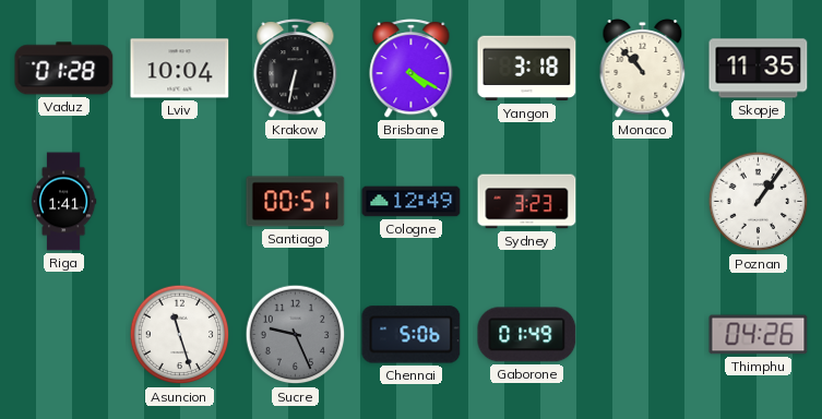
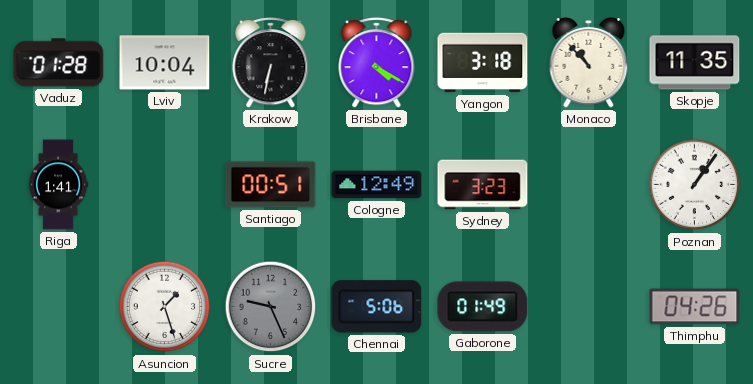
Asuncion: 11:27 -> 1:27
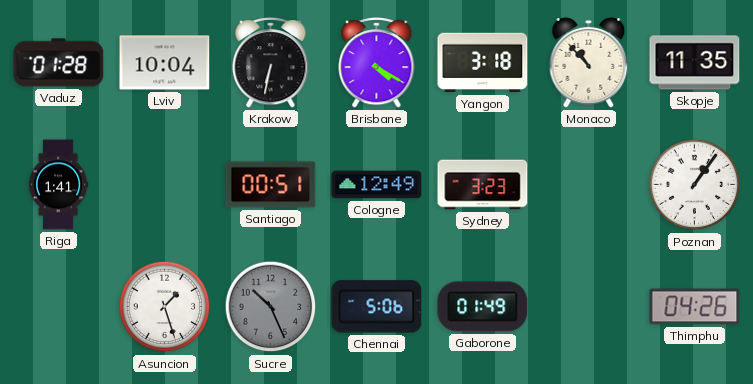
Sucre: 9:26 -> 10:26
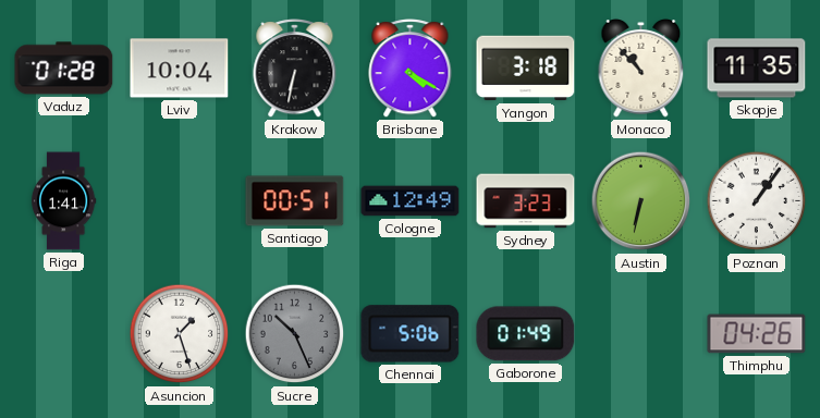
Austin: none -> 6:32
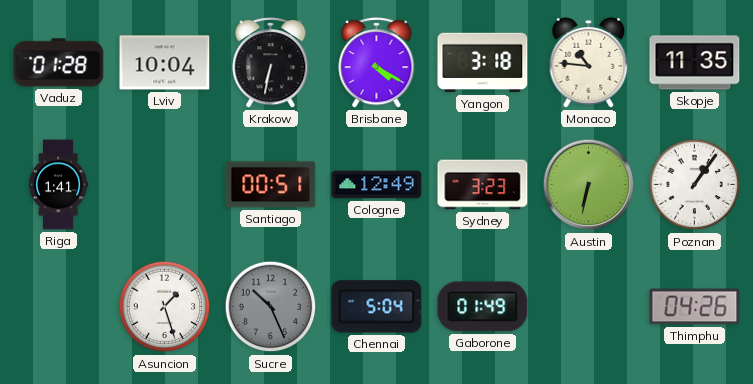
Monaco: 10:53 -> 10:46
Chennai: 5:06 -> 5:04
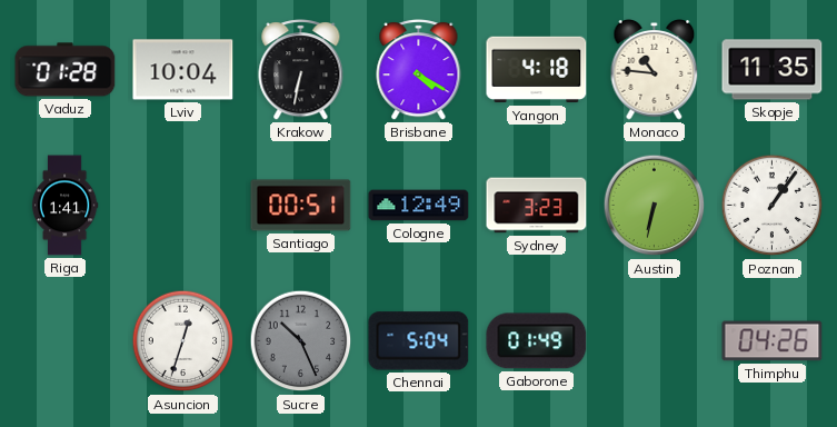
Yangon: 3:18 -> 4:18
Asuncion: 1:27 -> 12:33
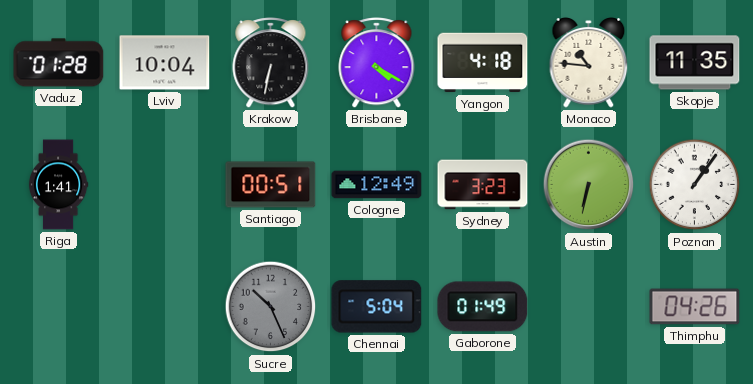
Asuncion: 12:33 -> none
